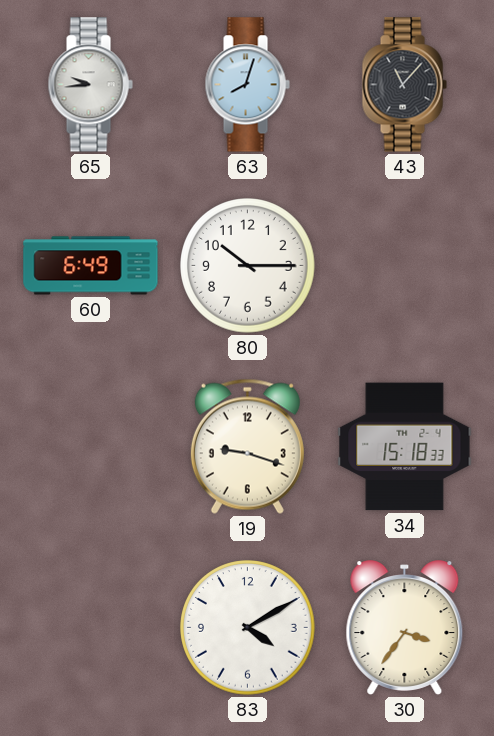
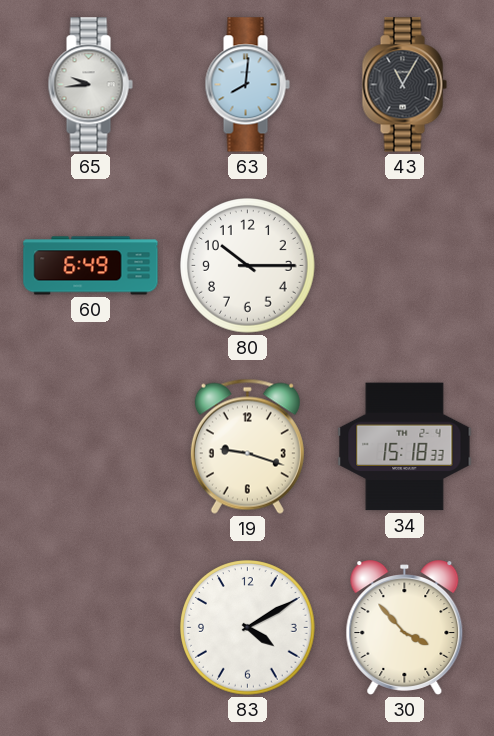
63: 8:03 -> 8:01
43: 11:07 -> 11:05
30: 3:36 -> 3:53
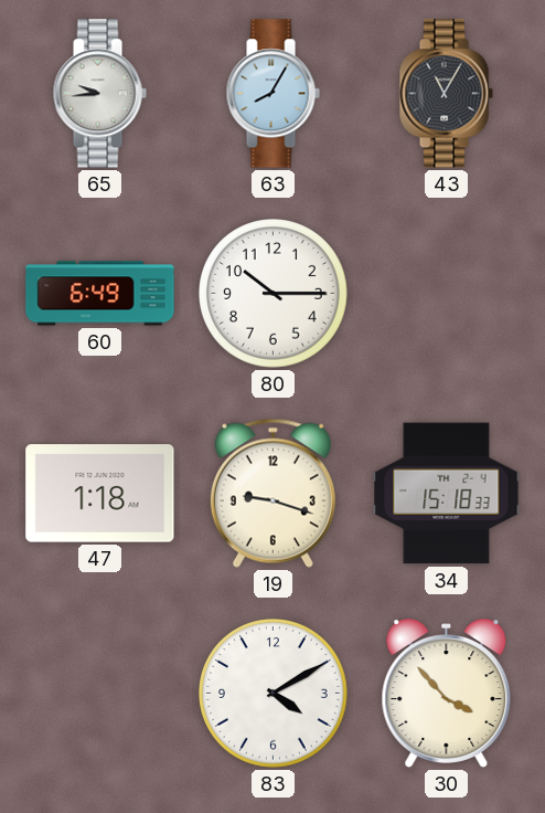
63: 8:01 -> 8:05
47: none -> 1:18
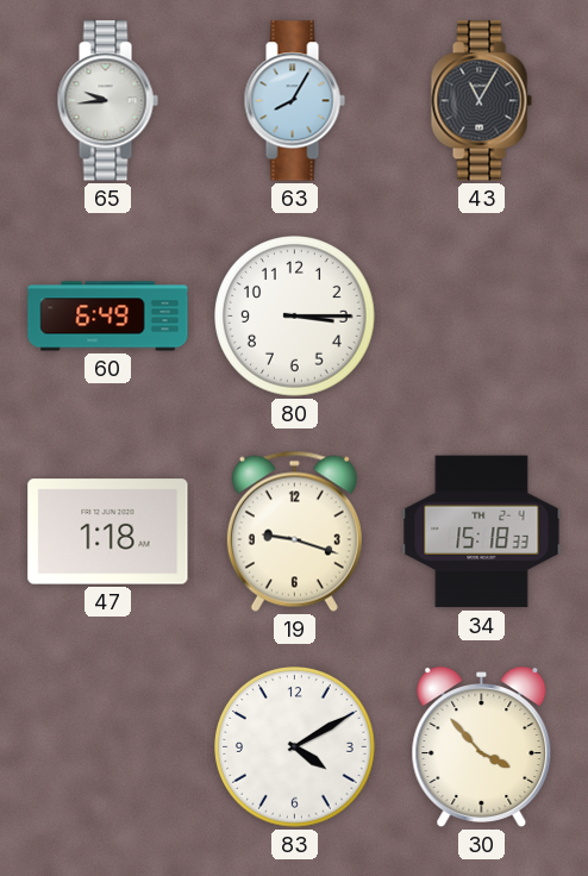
80: 10:15 -> 3:15
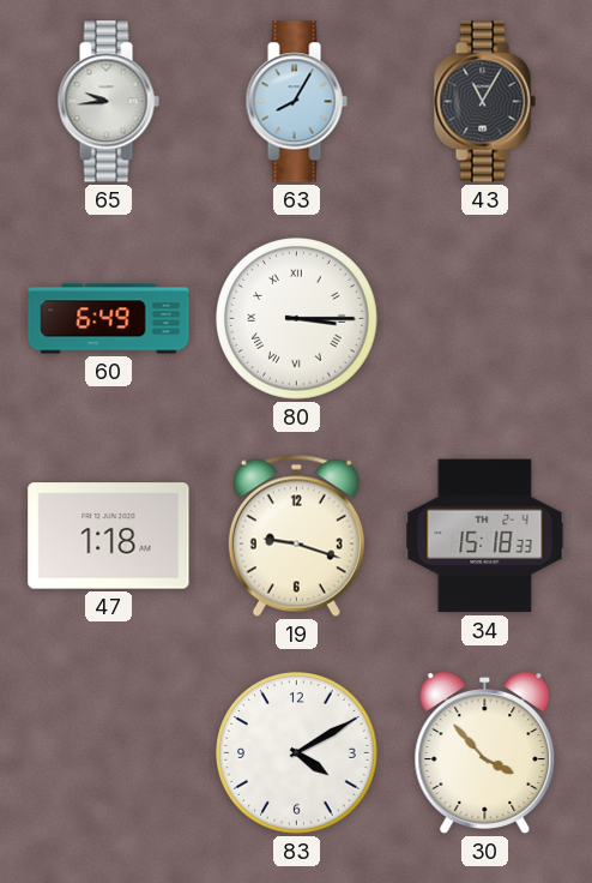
80 numerals: Arabic -> Roman
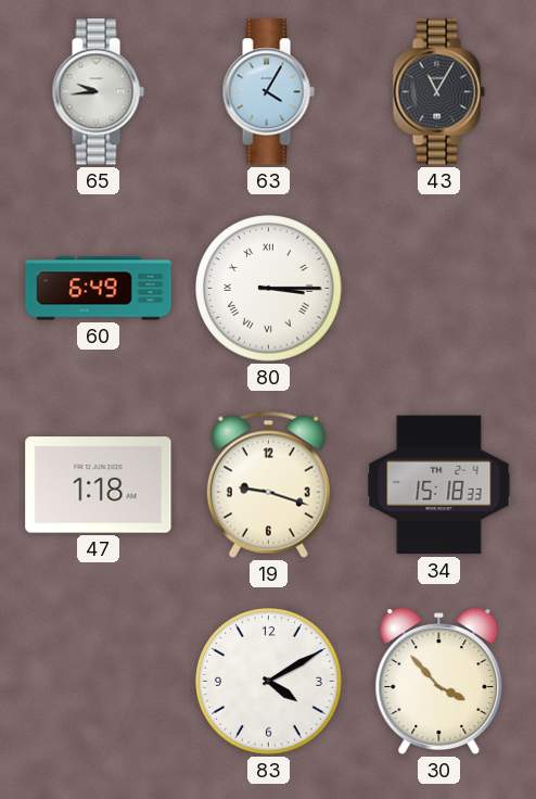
63: 8:05 -> 4:05
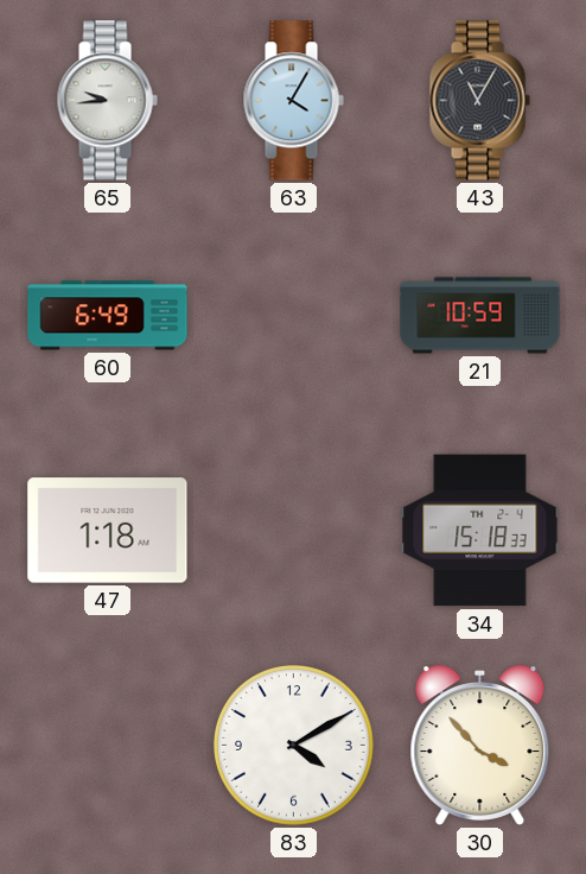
80: 3:15 -> none
21: none -> 10:59
19: 9:18 -> none
